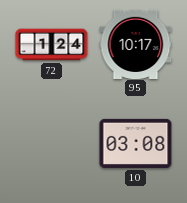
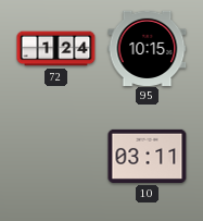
95: 10:17 -> 10:15
10: 03:08 -> 03:11
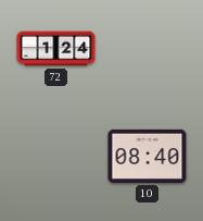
95: 10:15 -> none
10: 03:11 -> 08:40
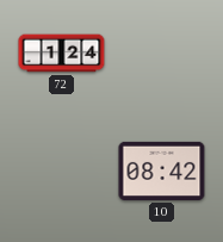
10: 08:40 -> 08:42
